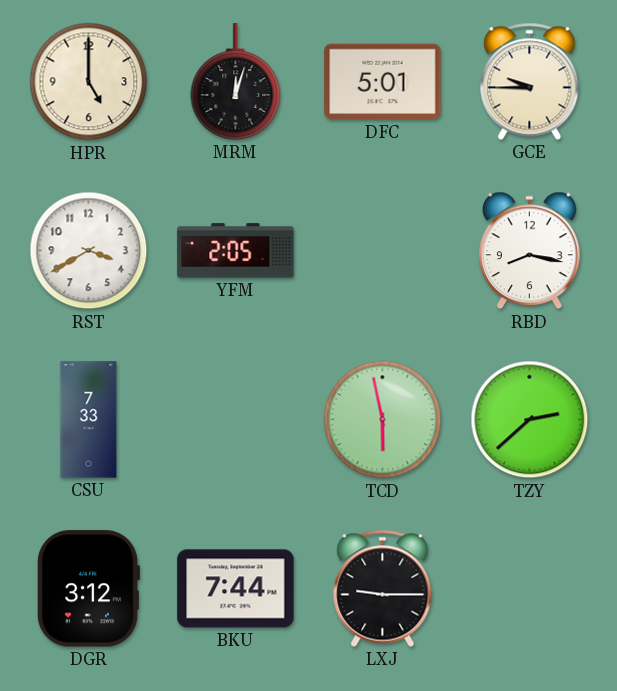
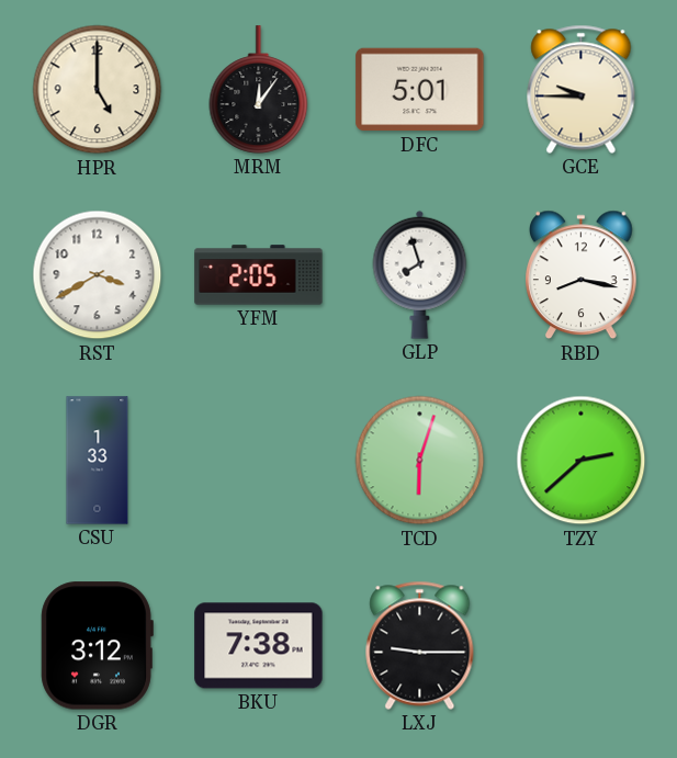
MRM: 12:03 -> 12:06
GLP: none -> 7:57
CSU: 7:33 -> 1:33
TCD: 5:58 -> 6:03
BKU: 7:44 -> 7:38
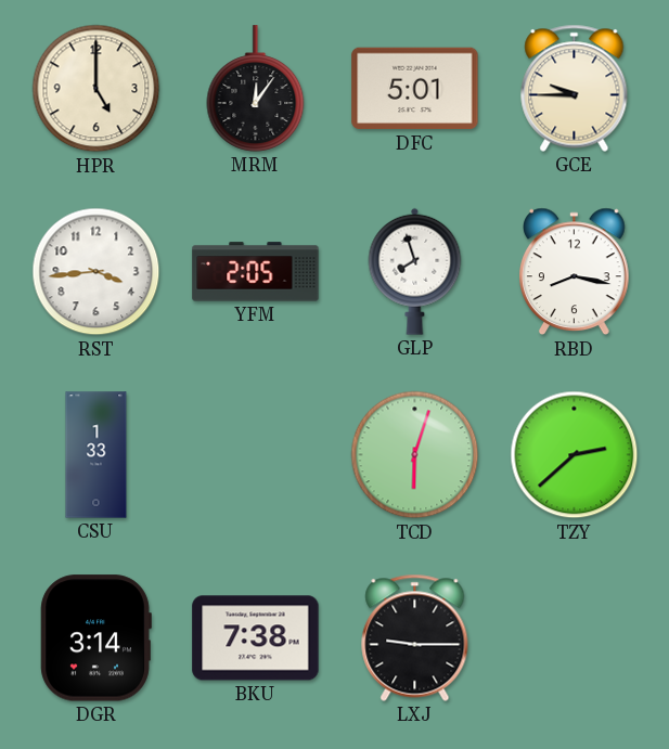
RST: 3:40 -> 3:44
DGR: 3:12 -> 3:14
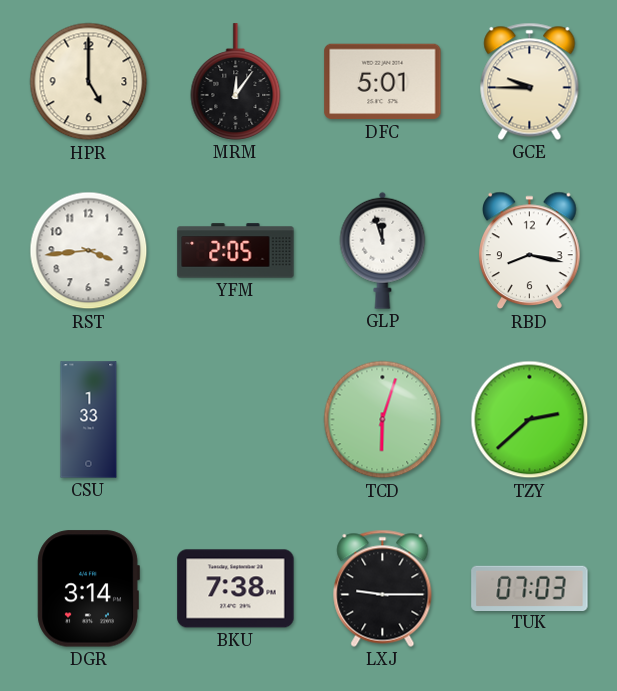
GLP: 7:57 -> 11:57
TUK: none -> 07:03
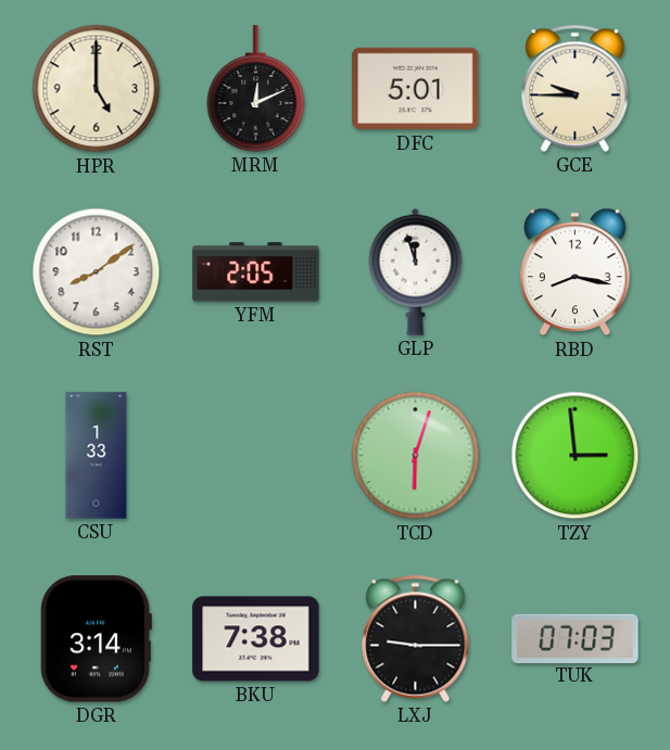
MRM: 12:06 -> 12:11
RST: 3:44 -> 8:09
TZY: 2:38 -> 2:59
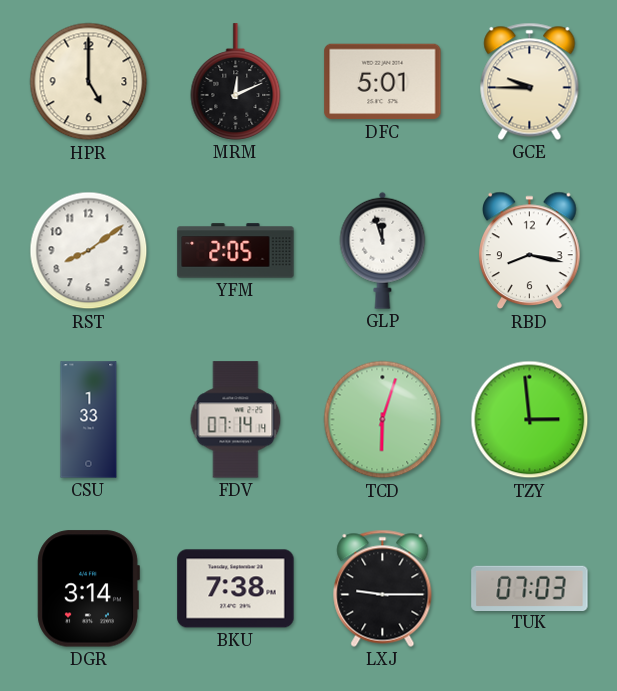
FDV: none -> 07:14
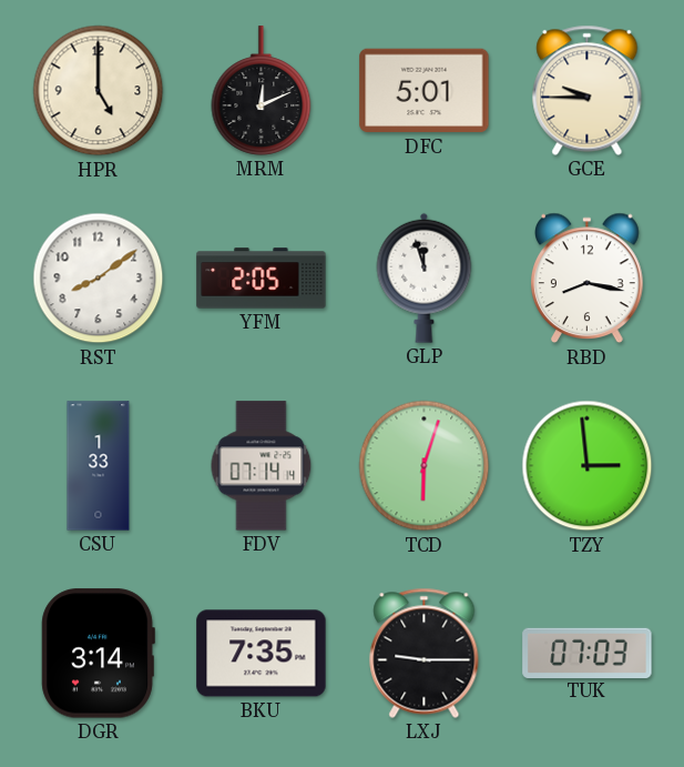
BKU: 7:38 -> 7:35
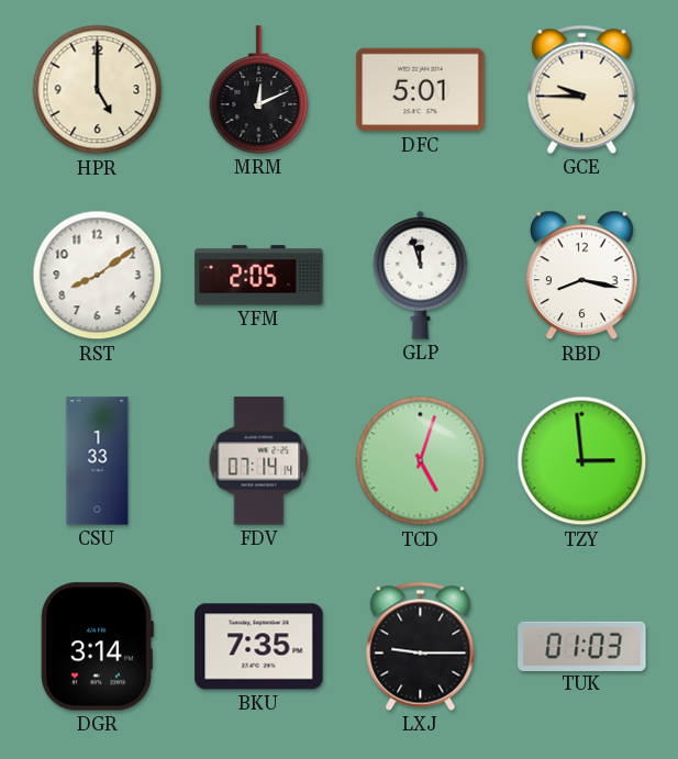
TCD: 6:03 -> 5:03
TUK: 07:03 -> 01:03
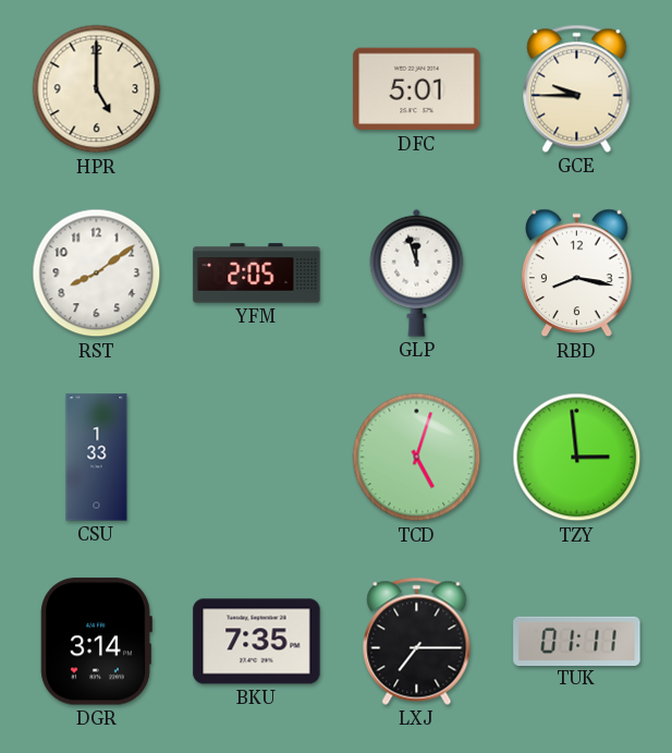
MRM: 12:11 -> none
FDV: 07:14 -> none
LXJ: 9:15 -> 7:15
TUK: 01:03 -> 01:11
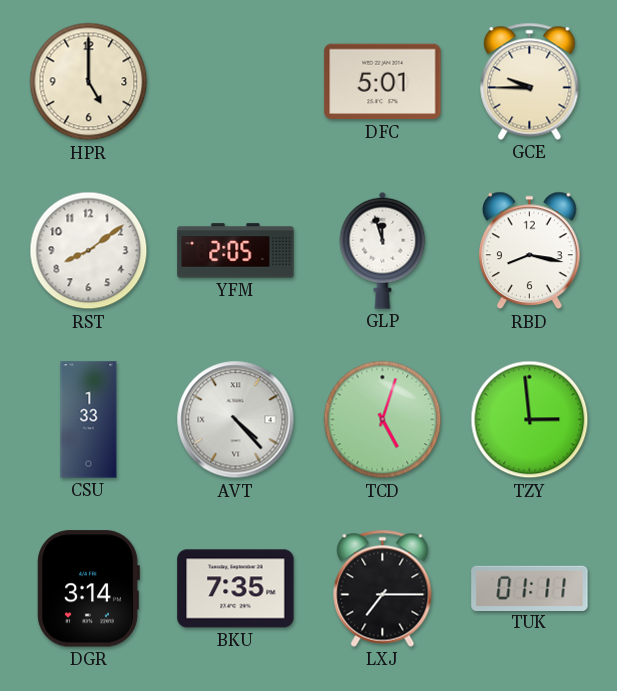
AVT: none -> 4:23
